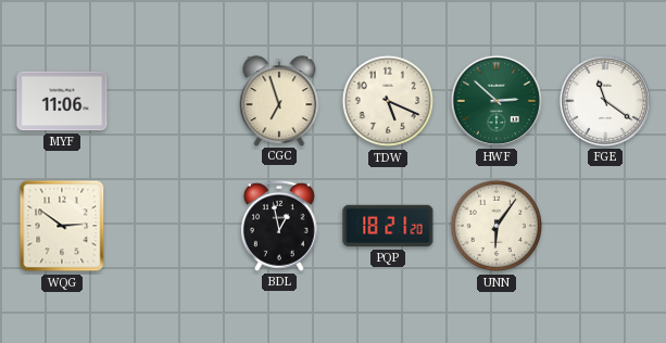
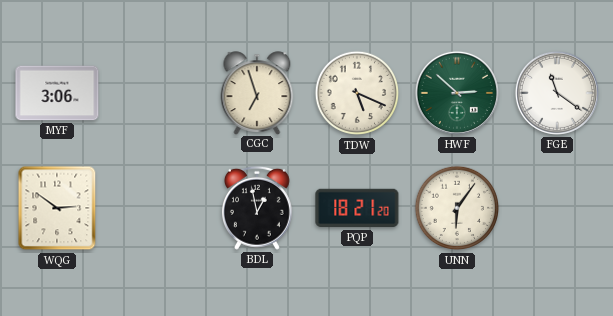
MYF: 11:06 -> 3:06
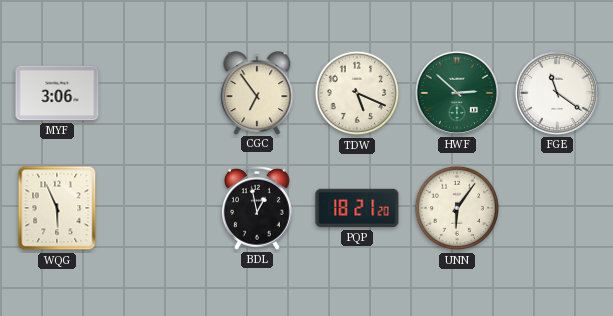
CGC: 6:57 -> 6:54
WQG: 2:51 -> 5:56
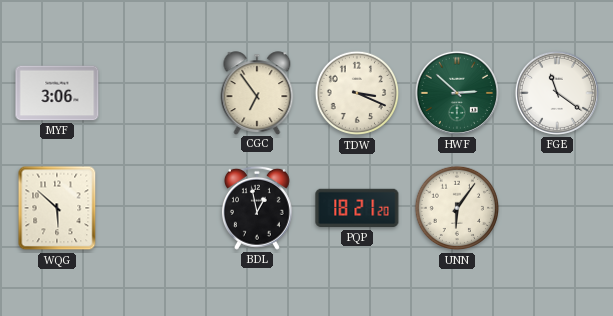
TDW: 5:19 -> 3:19
WQG: 5:56 -> 5:52
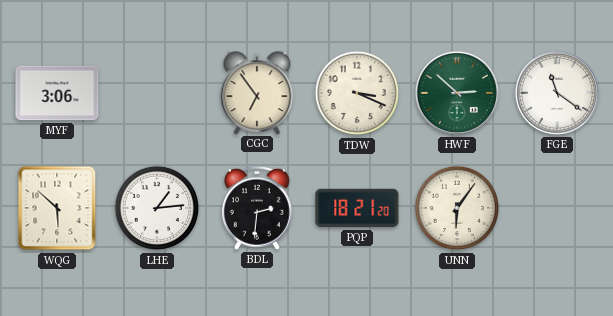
LHE: none -> 1:14
BDL: 12:58 -> 2:31
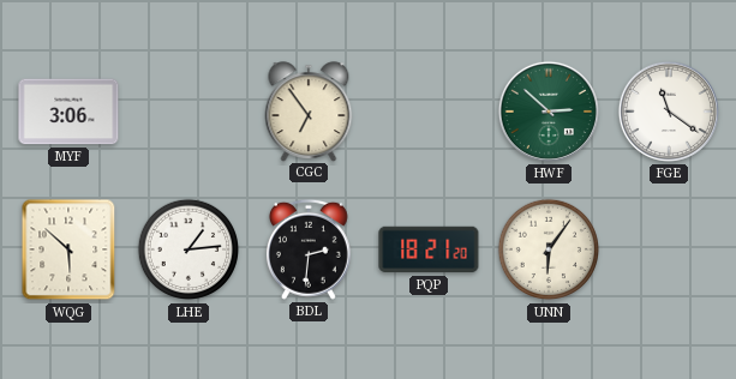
TDW: 3:19 -> none
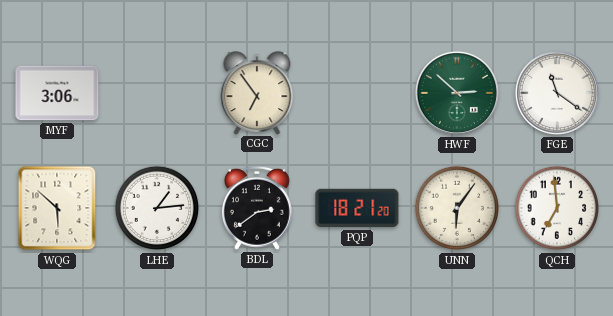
BDL: 2:31 -> 2:39
QCH: none -> 6:59
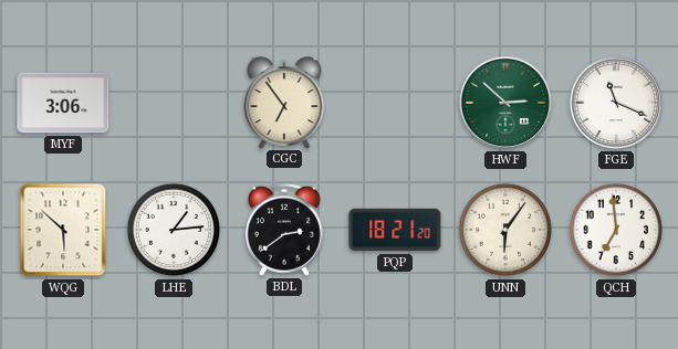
FGE: 11:21 -> 11:19
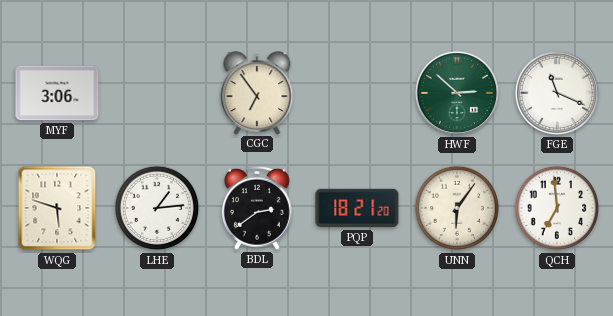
WQG: 5:52 -> 5:48
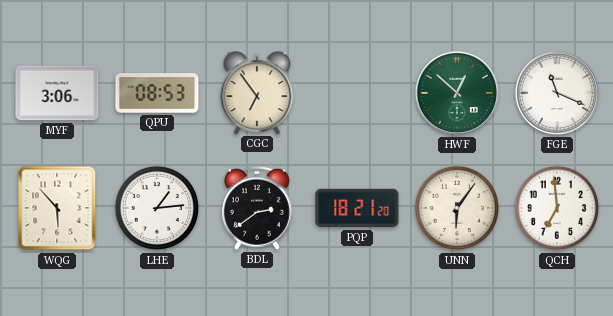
QPU: none -> 08:53
HWF: 2:52 -> 12:52
WQG: 5:48 -> 5:53
